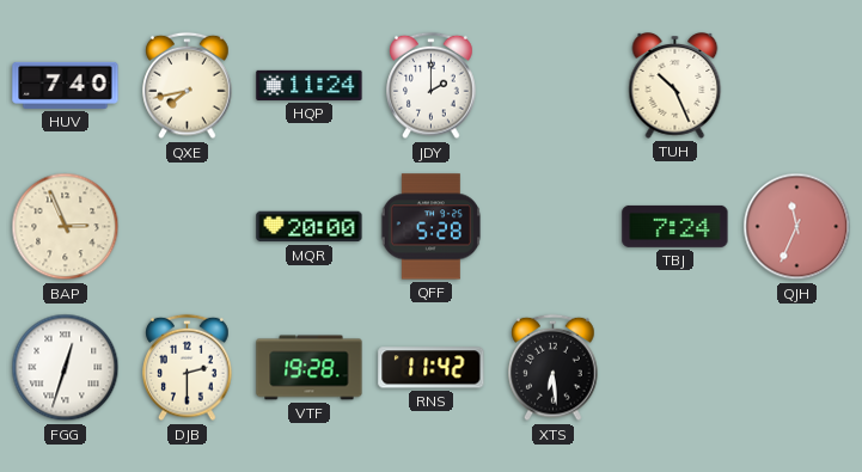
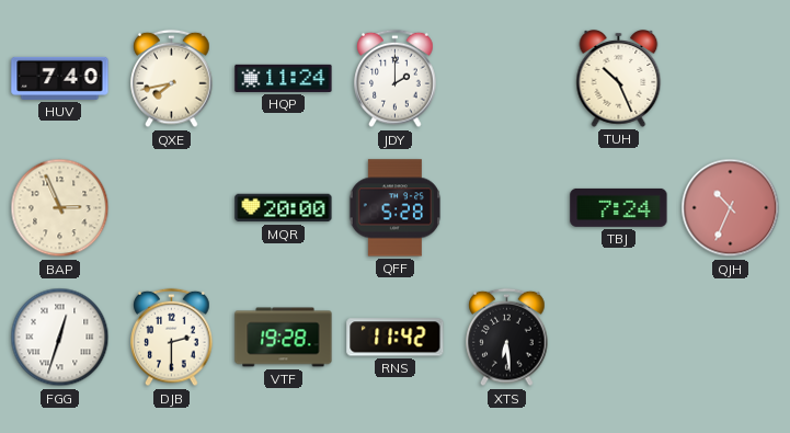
QJH: 11:34 -> 10:34
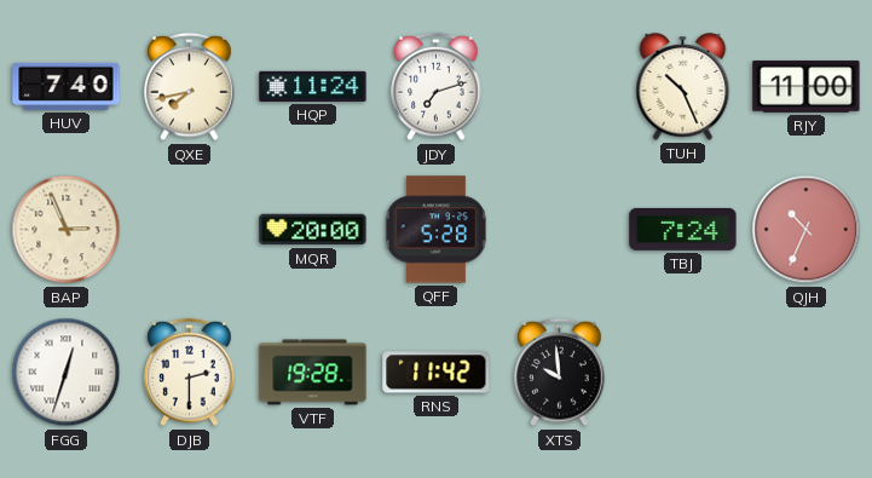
JDY: 2:00 -> 7:12
RJY: none -> 11:00
XTS: 6:29 -> 9:59
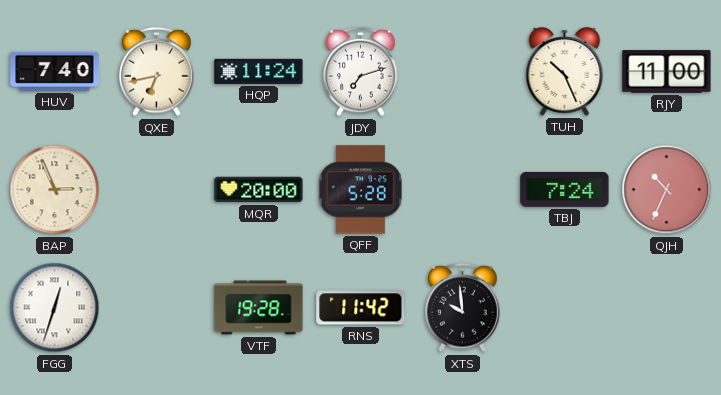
QXE: 7:43 -> 6:43
DJB: 2:30 -> none
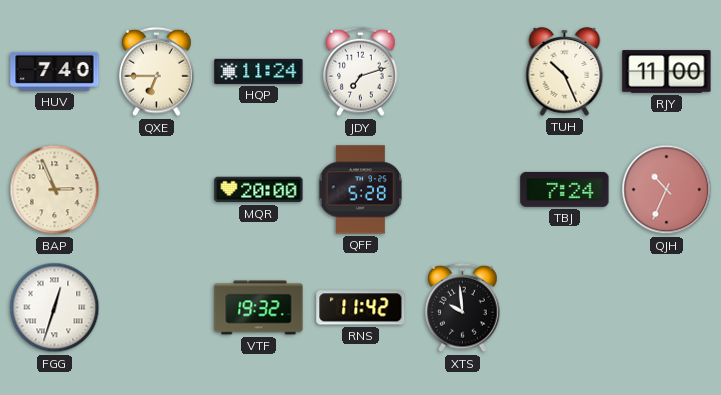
QXE: 6:43 -> 6:45
VTF: 19:28 -> 19:32
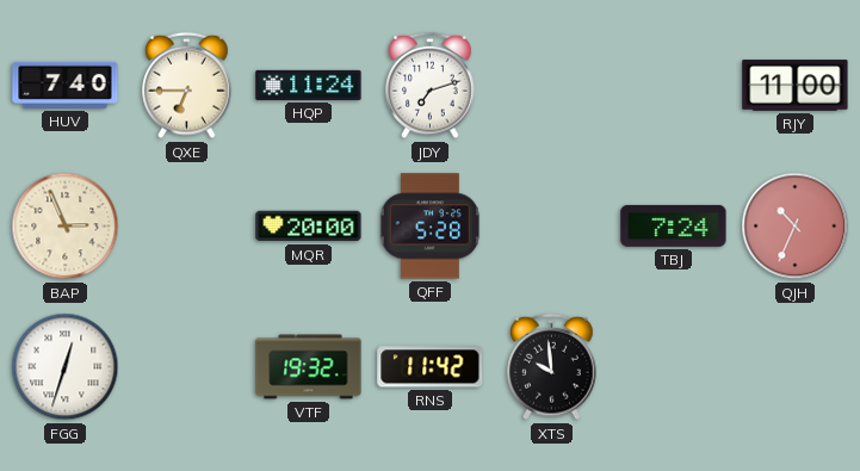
TUH: 10:26 -> none
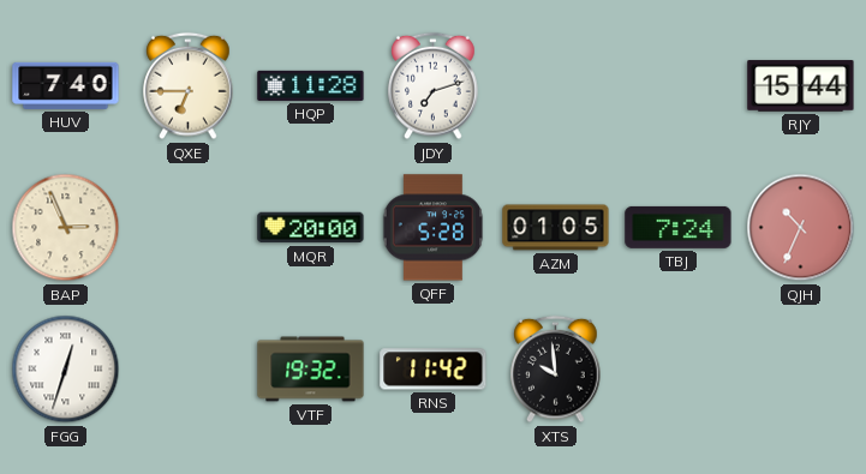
HQP: 11:24 -> 11:28
RJY: 11:00 -> 15:44
AZM: none -> 01:05
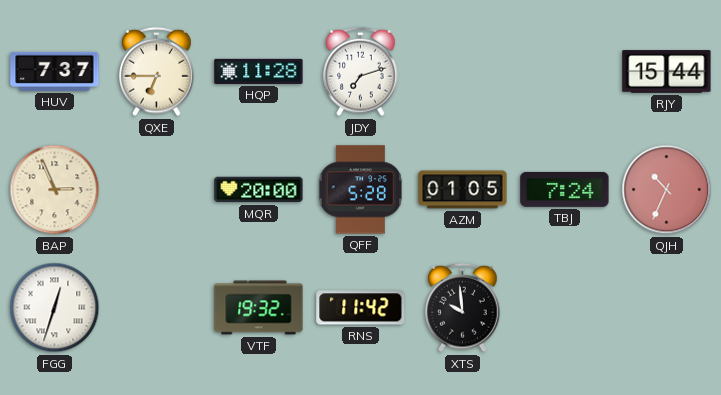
HUV: 7:40 -> 7:37
